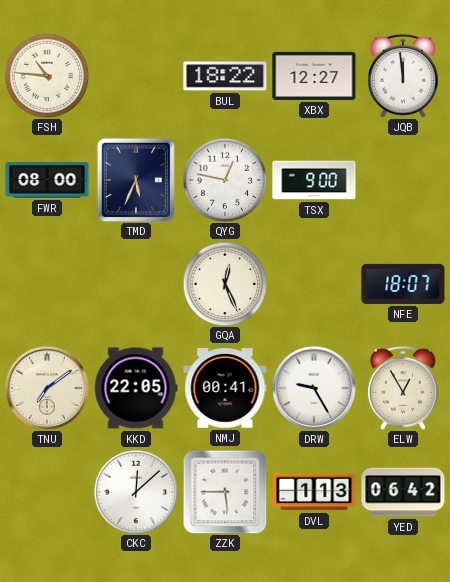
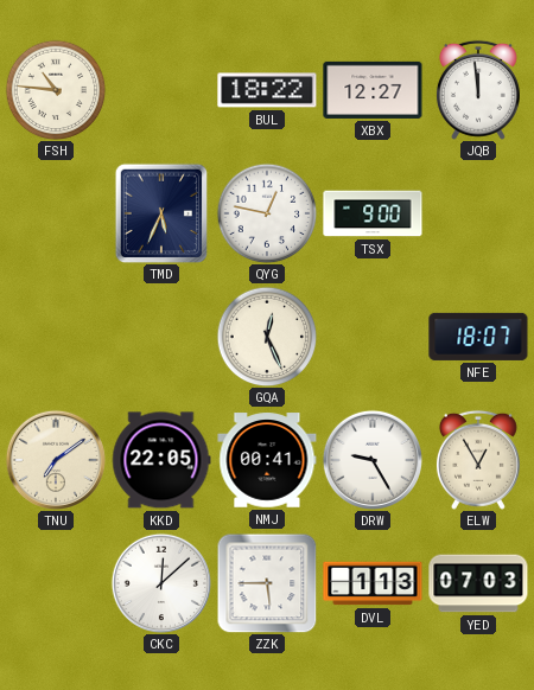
FWR: 08:00 -> none
YED: 06:42 -> 07:03
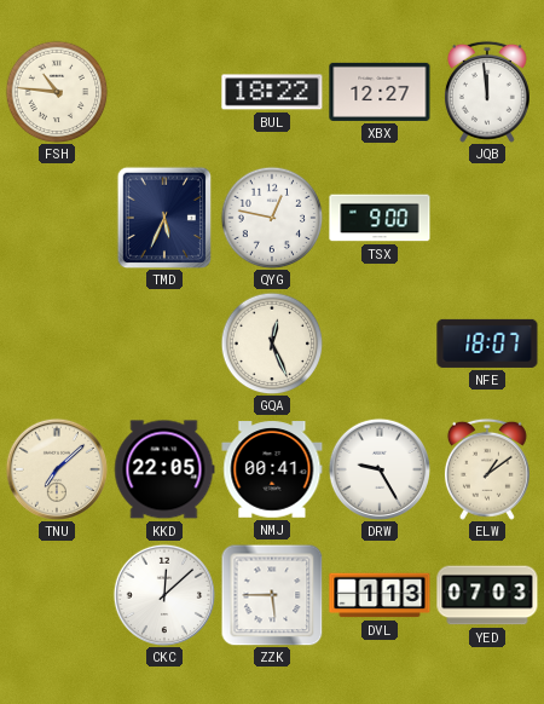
TNU: 7:09 -> 7:08
ELW: 12:55 -> 1:09
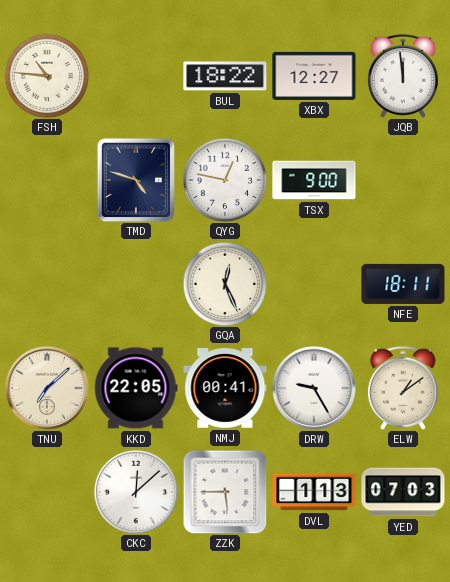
TMD: 5:34 -> 4:48
NFE: 18:07 -> 18:11
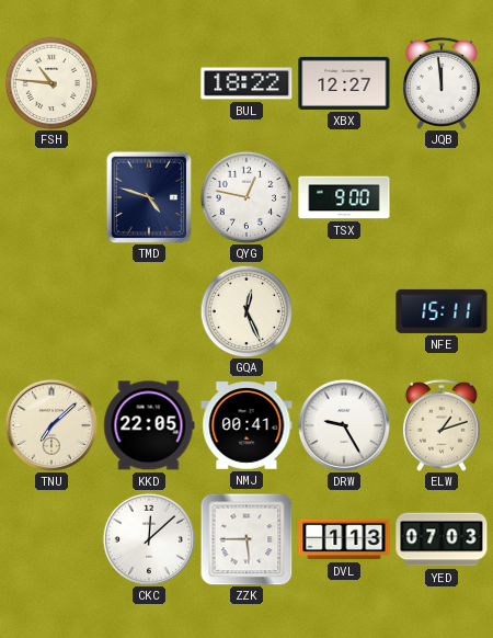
NFE: 18:11 -> 15:11
ELW: 1:09 -> 1:12
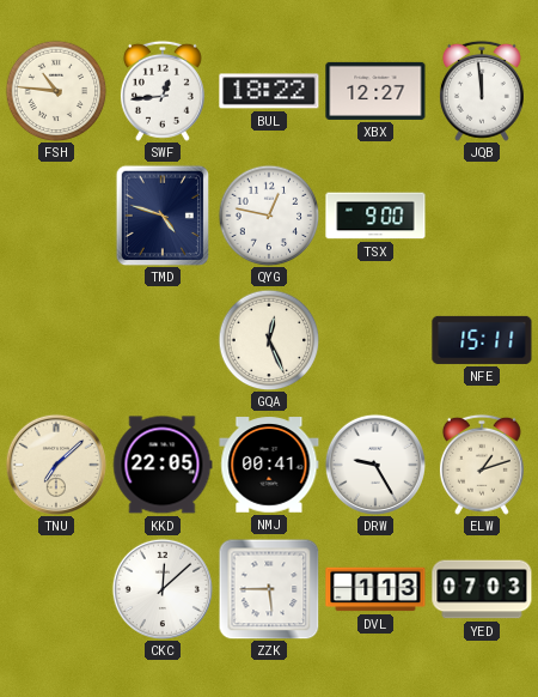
SWF: none -> 12:44
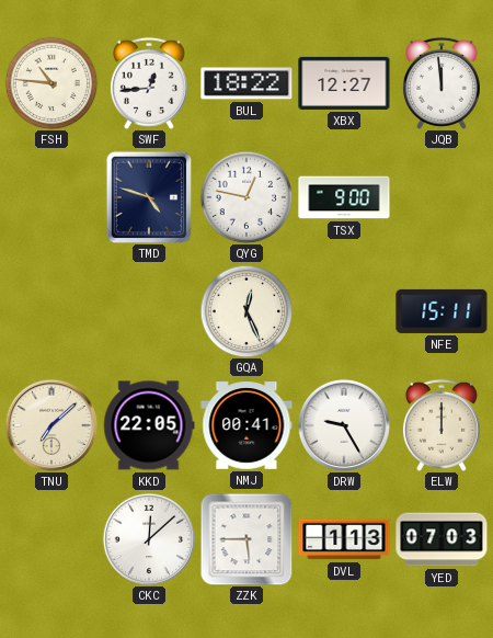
ELW: 1:12 -> 12:00
